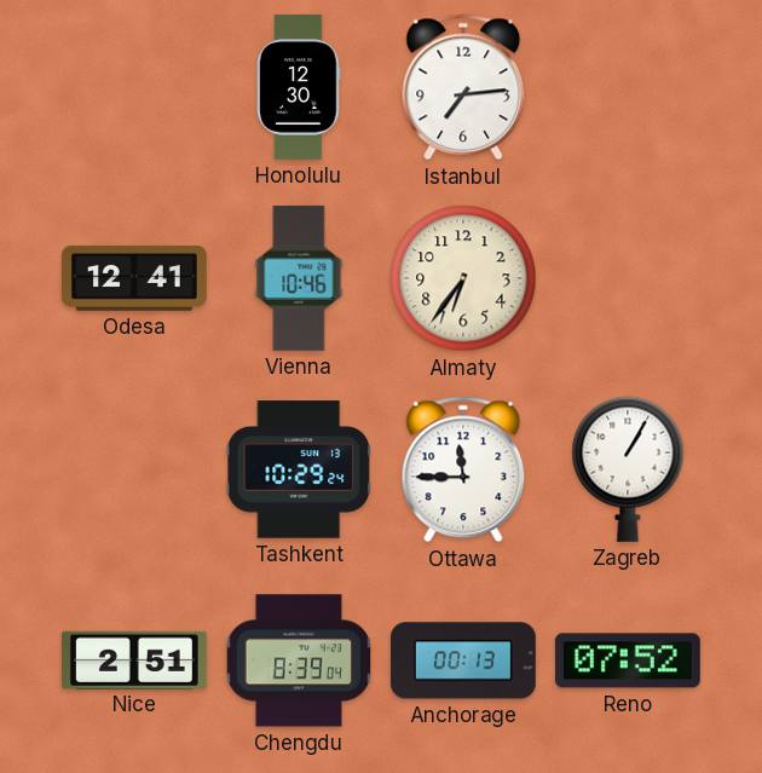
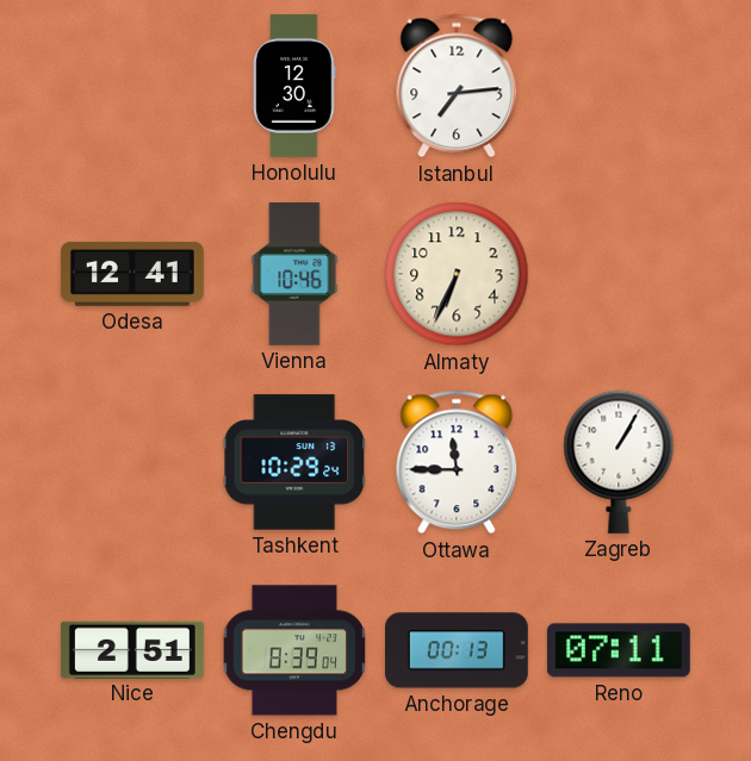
Almaty: 6:36 -> 6:34
Reno: 07:52 -> 07:11
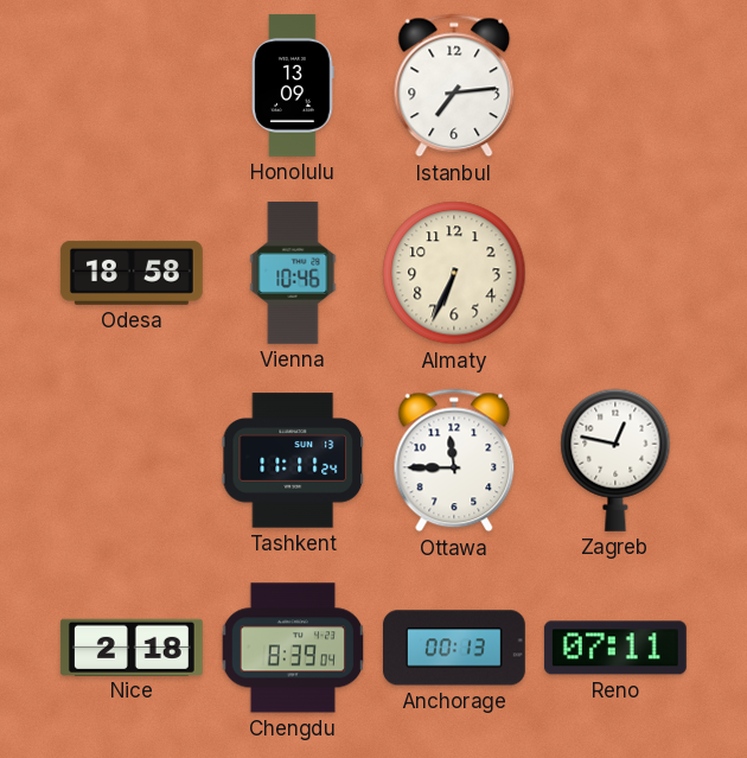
Honolulu: 12:30 -> 13:09
Odesa: 12:41 -> 18:58
Tashkent: 10:29 -> 11:11
Zagreb: 1:05 -> 12:47
Nice: 2:51 -> 2:18
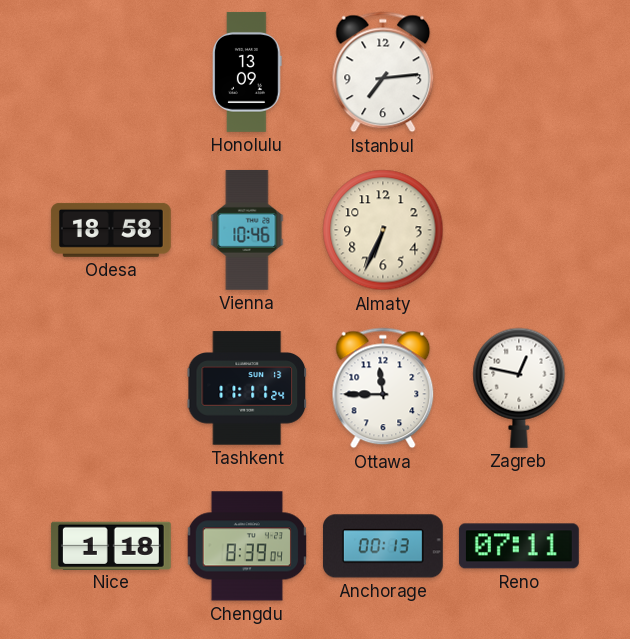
Nice: 2:18 -> 1:18
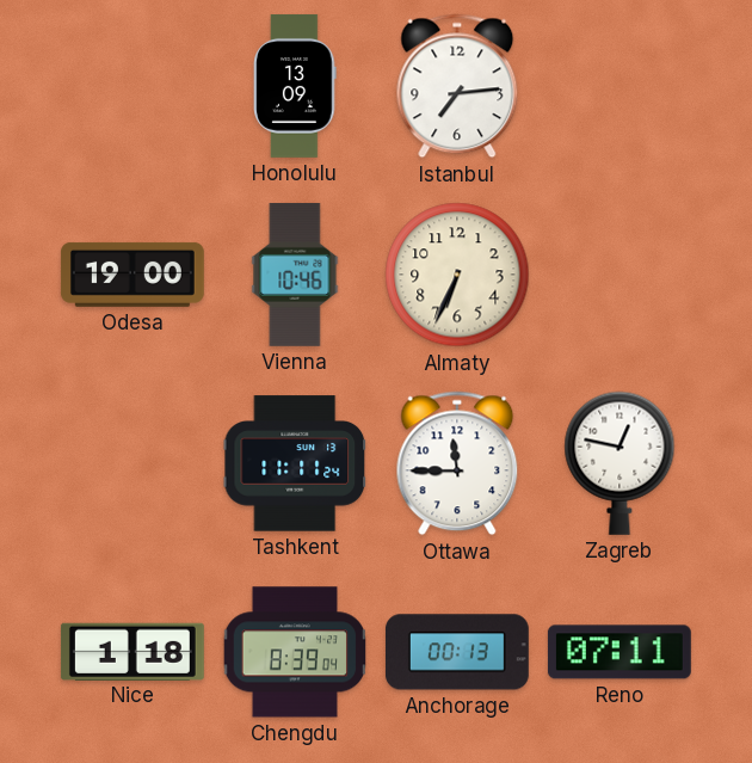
Odesa: 18:58 -> 19:00
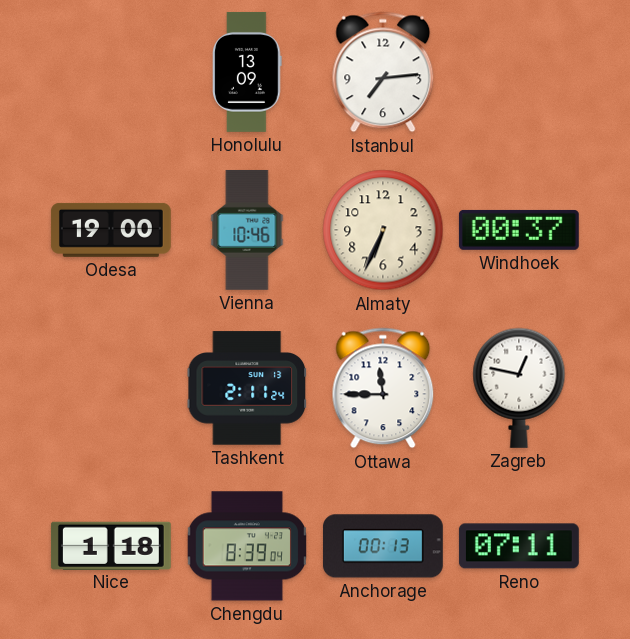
Windhoek: none -> 00:37
Tashkent: 11:11 -> 2:11
